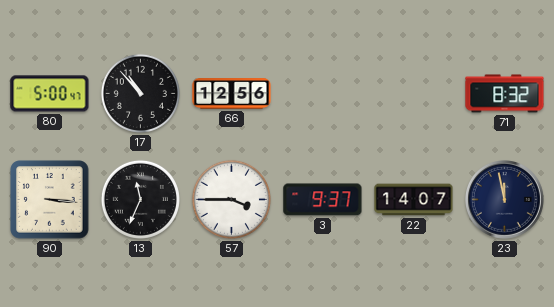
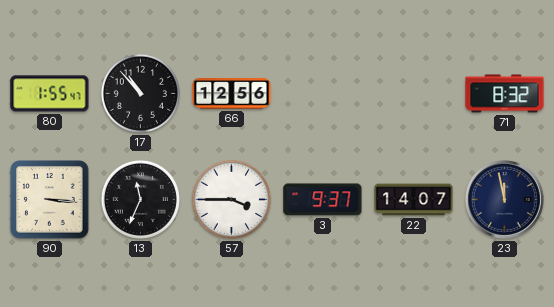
80: 5:00 -> 1:55
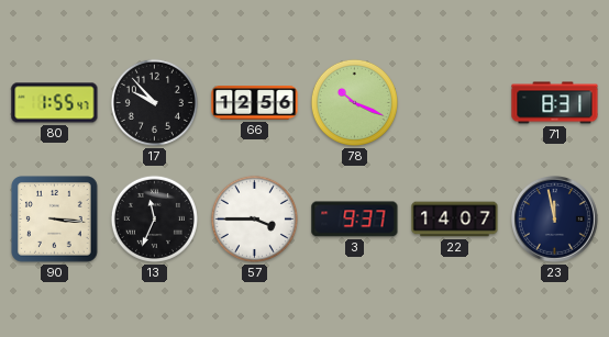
17: 10:53 -> 9:53
78: none -> 10:19
71: 8:32 -> 8:31
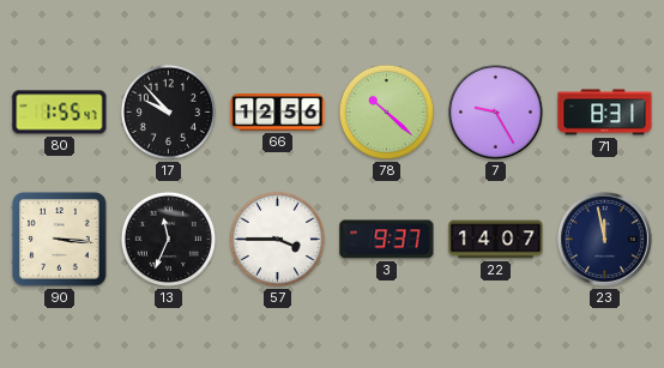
78: 10:19 -> 10:22
7: none -> 9:25
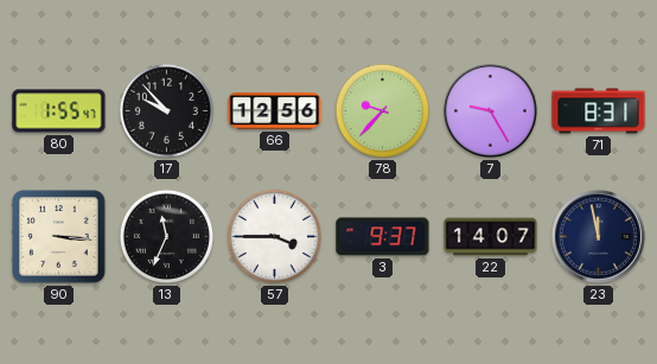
78: 10:22 -> 9:37
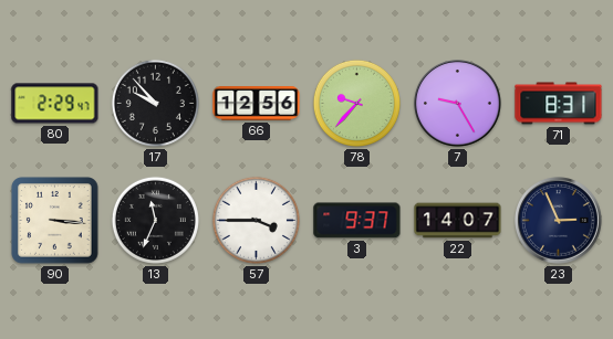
80: 1:55 -> 2:29
23: 11:58 -> 2:56
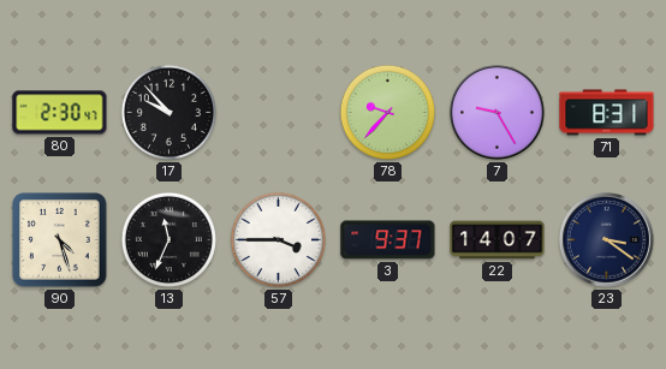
80: 2:29 -> 2:30
66: 12:56 -> none
90: 3:16 -> 4:27
23: 2:56 -> 3:21
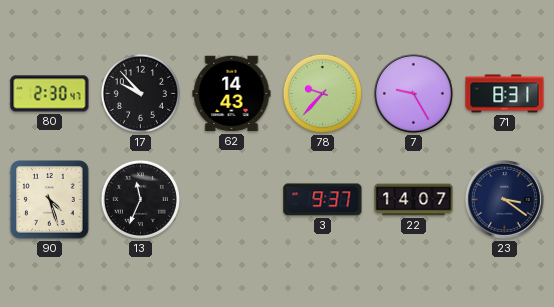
62: none -> 14:43
57: 3:45 -> none
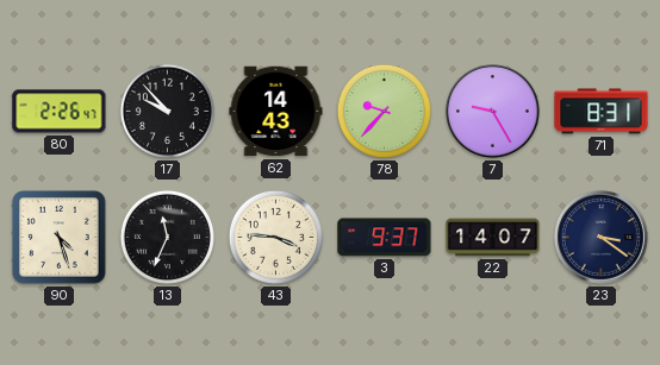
80: 2:30 -> 2:26
43: none -> 3:46
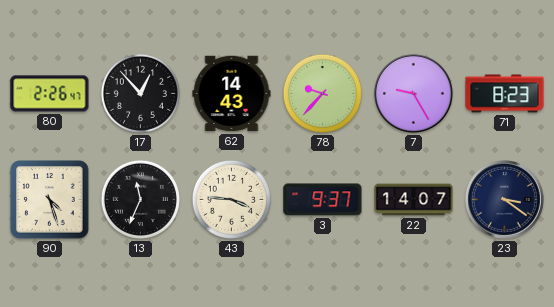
17: 9:53 -> 12:53
71: 8:31 -> 8:23
